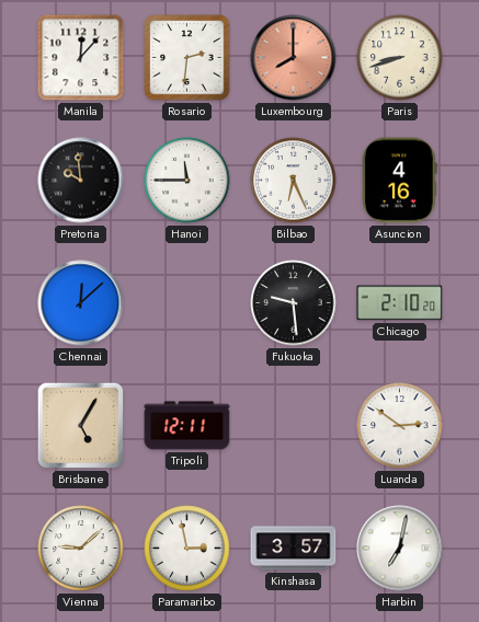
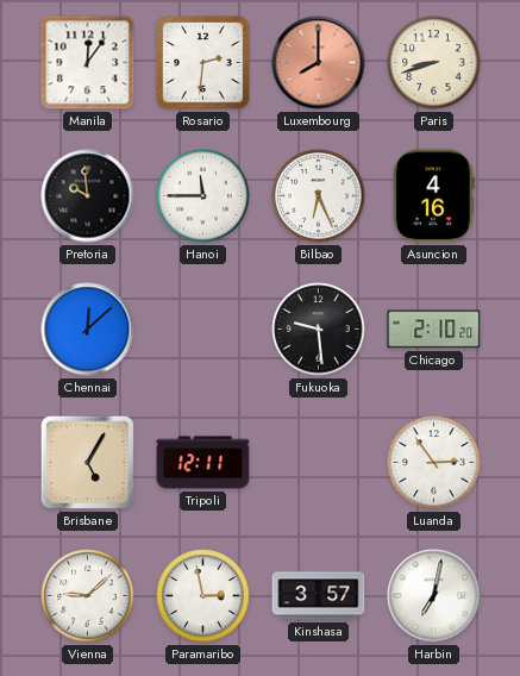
Manila: 12:07 -> 12:06
Luanda: 2:51 -> 2:54
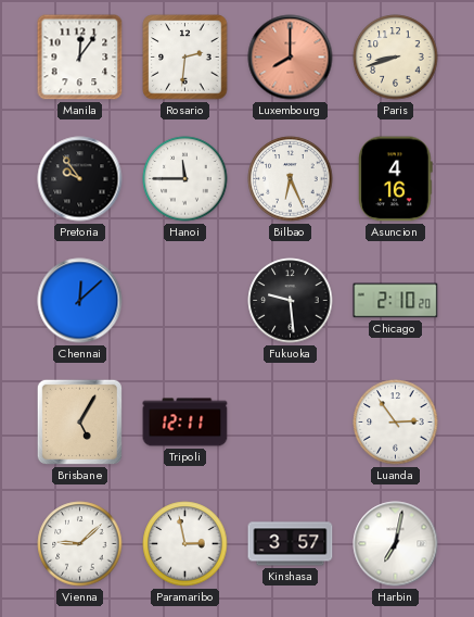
Pretoria: 9:59 -> 9:54
